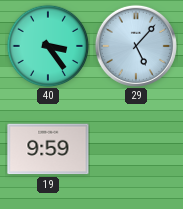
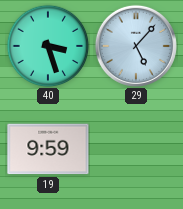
40: 3:24 -> 3:27
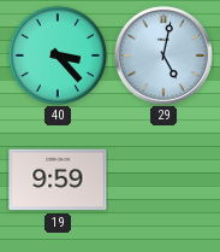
40: 3:27 -> 3:23
29: 5:07 -> 5:02
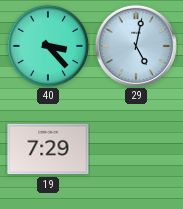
19: 9:59 -> 7:29
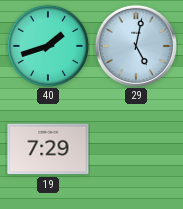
40: 3:23 -> 1:42
